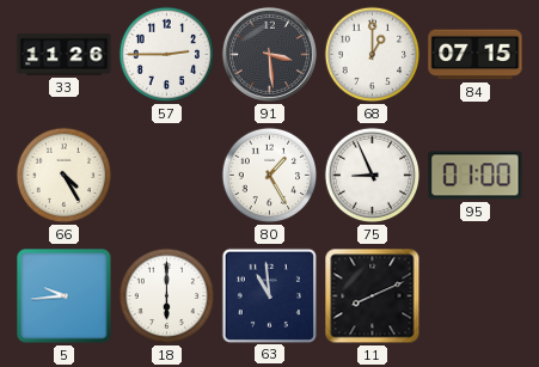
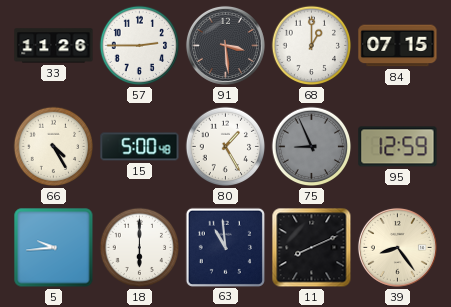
15: none -> 5:00
75 dial: white -> grey
95: 01:00 -> 12:59
39: none -> 8:24
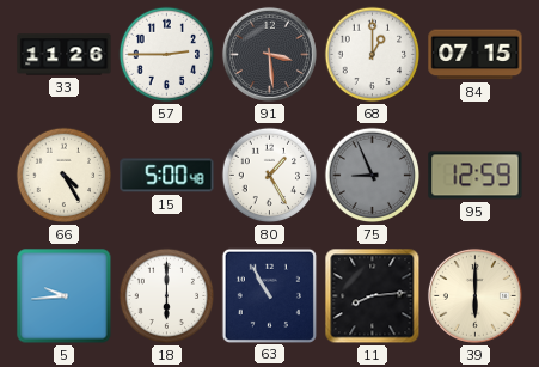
63: 10:59 -> 10:55
11: 8:11 -> 8:14
39: 8:24 -> 6:00
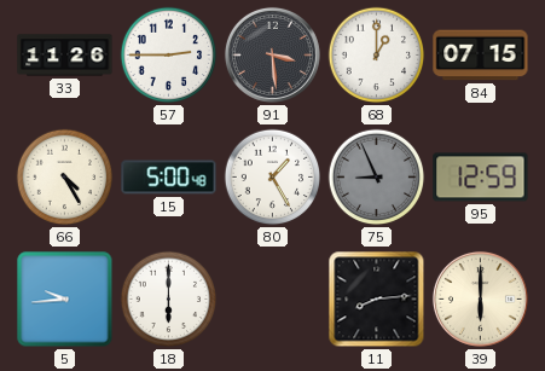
63: 10:55 -> none
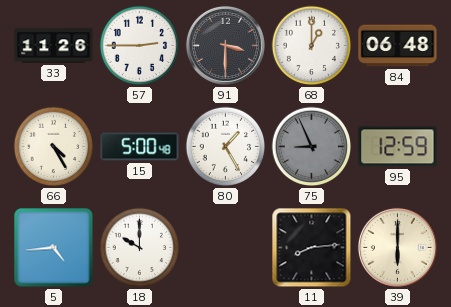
91: 3:29 -> 3:30
84: 07:15 -> 06:48
5: 9:44 -> 4:44
18: 6:00 -> 10:00
